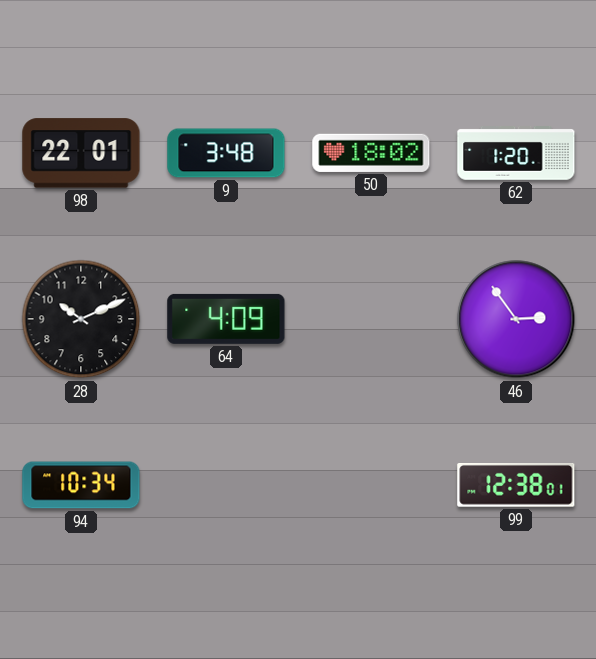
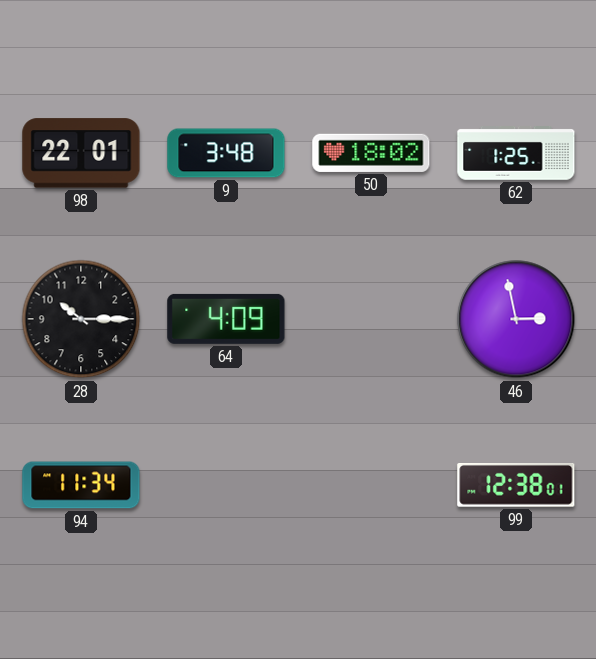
62: 1:20 -> 1:25
28: 10:11 -> 10:15
46: 2:54 -> 2:58
94: 10:34 -> 11:34
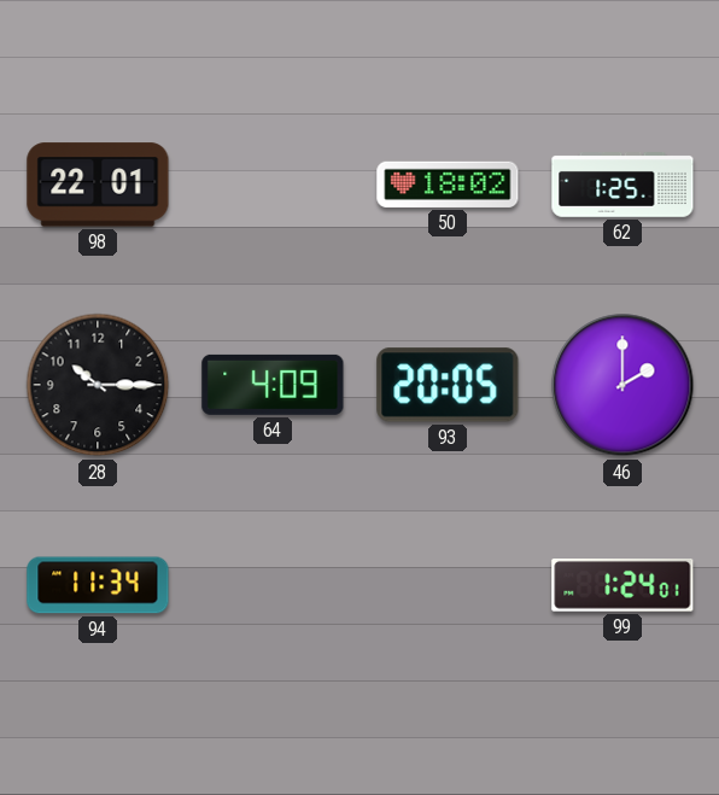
9: 3:48 -> none
93: none -> 20:05
46: 2:58 -> 2:00
99: 12:38 -> 1:24
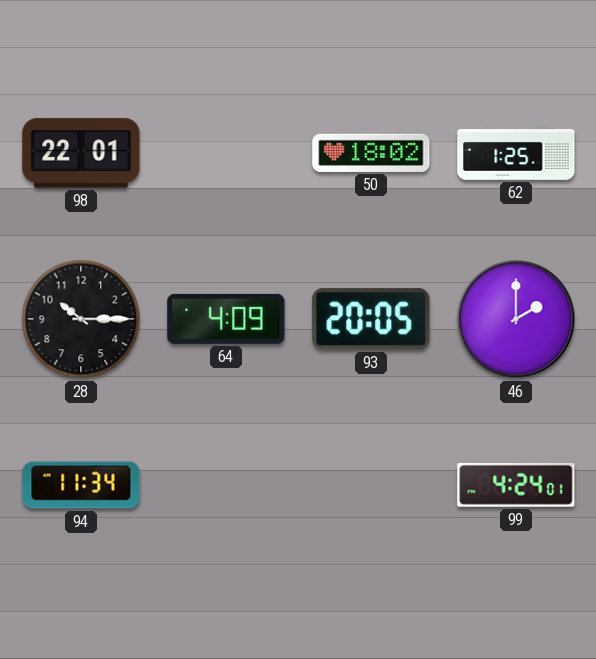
99: 1:24 -> 4:24
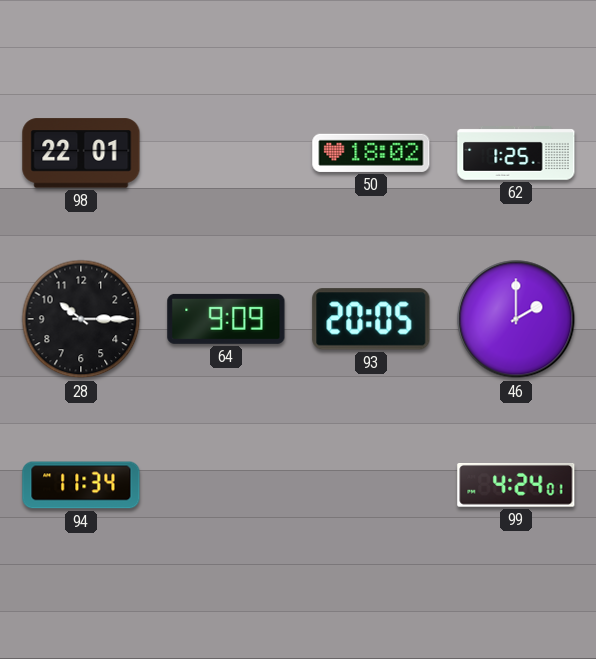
64: 4:09 -> 9:09
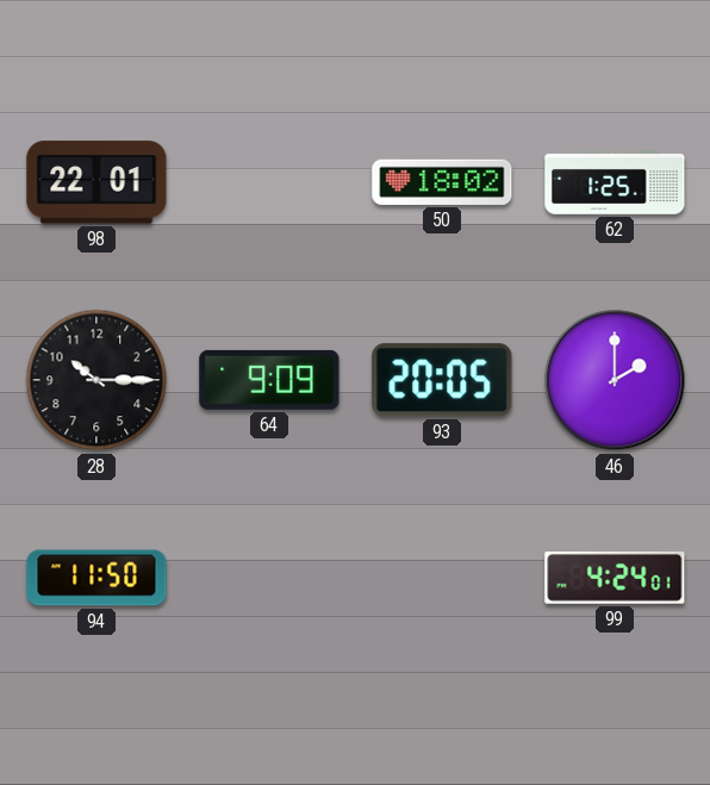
94: 11:34 -> 11:50
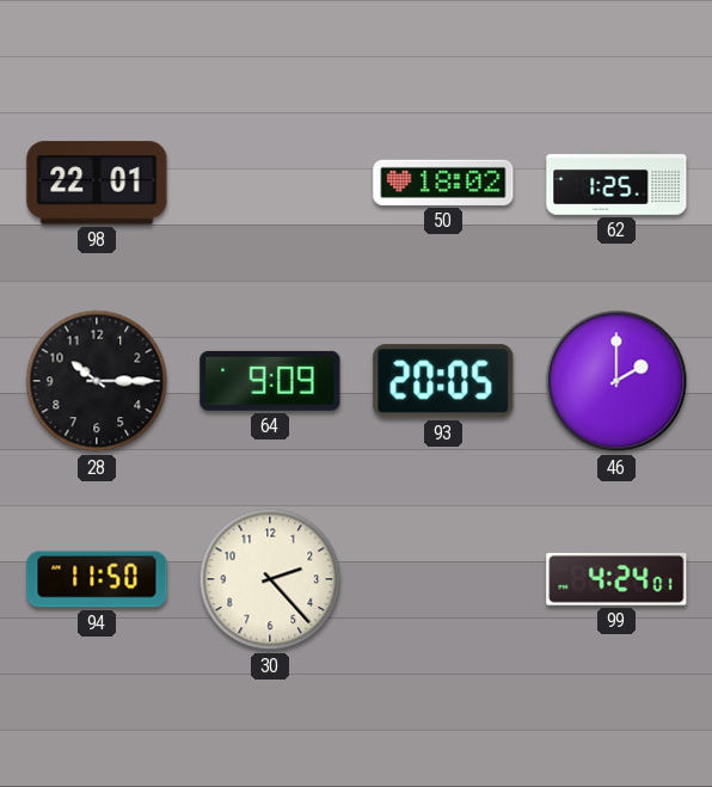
30: none -> 2:23
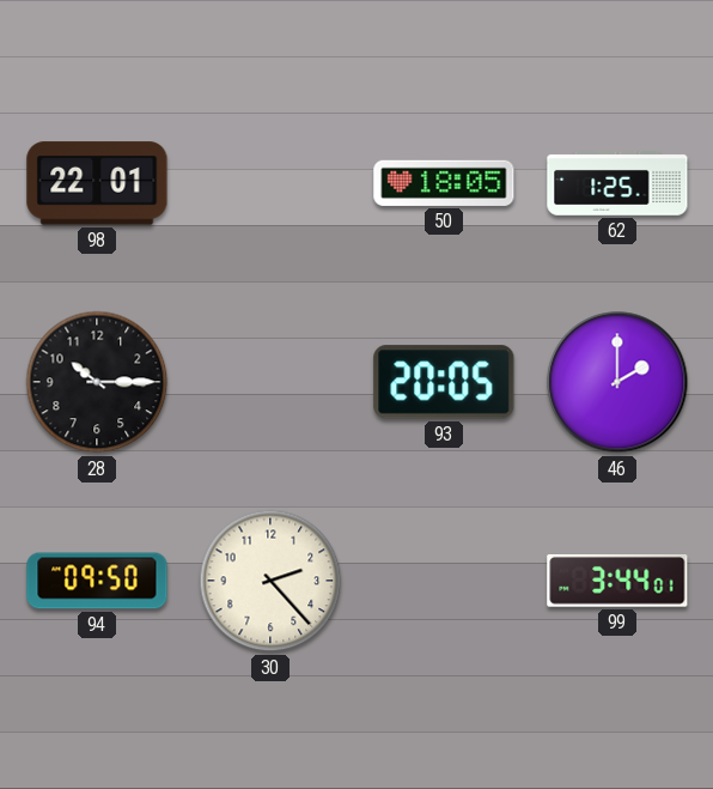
50: 18:02 -> 18:05
64: 9:09 -> none
94: 11:50 -> 09:50
99: 4:24 -> 3:44
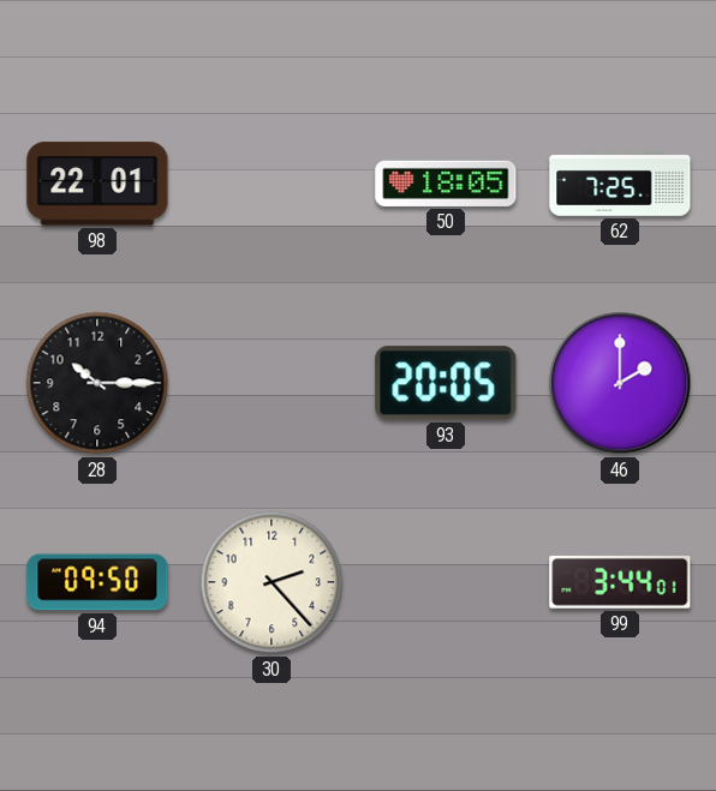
62: 1:25 -> 7:25
